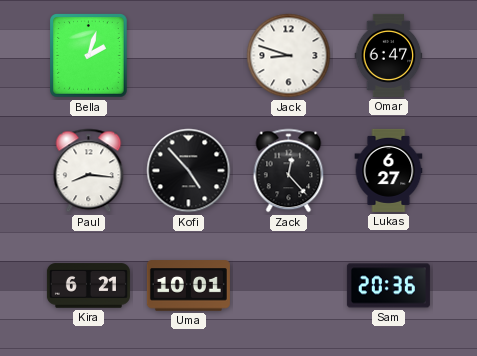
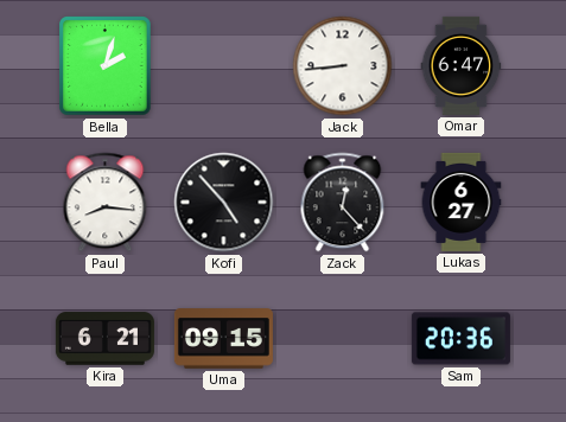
Jack: 8:48 -> 8:44
Uma: 10:01 -> 09:15
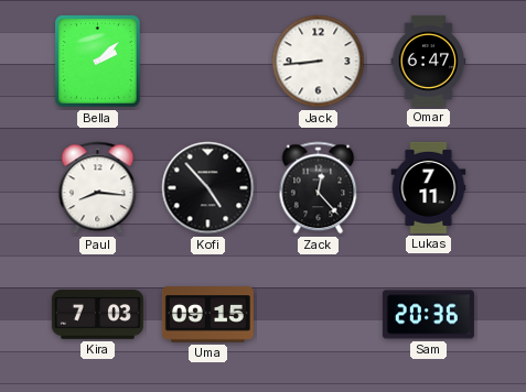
Bella: 2:03 -> 2:08
Lukas: 6:27 -> 7:11
Kira: 6:21 -> 7:03
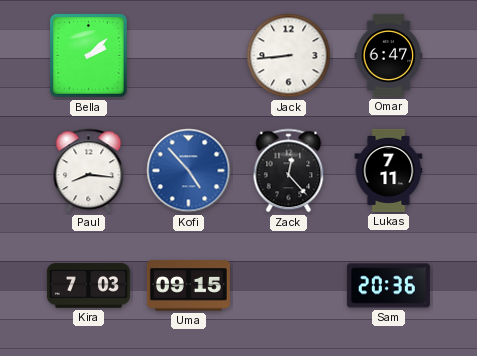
Kofi dial: black -> blue
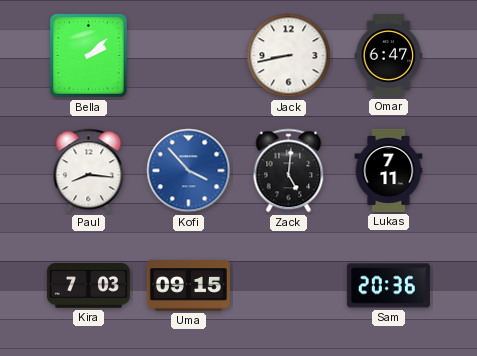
Jack: 8:44 -> 8:43
Kofi: 4:53 -> 3:53
Zack: 12:23 -> 5:01
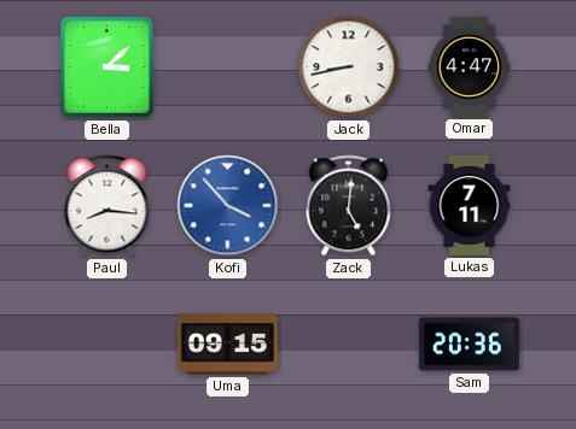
Bella: 2:08 -> 3:08
Omar: 6:47 -> 4:47
Kira: 7:03 -> none
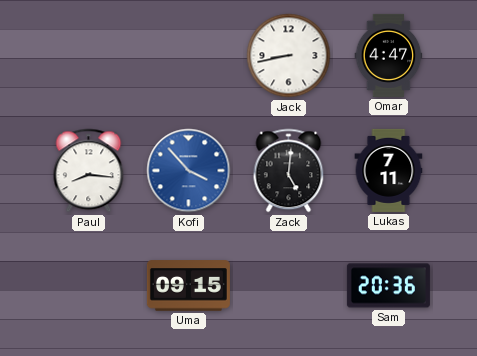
Bella: 3:08 -> none
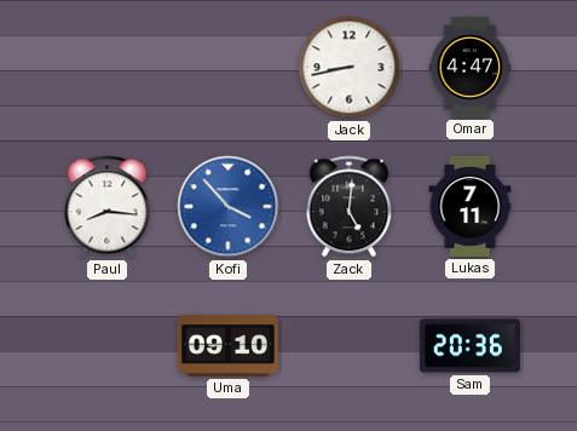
Uma: 09:15 -> 09:10
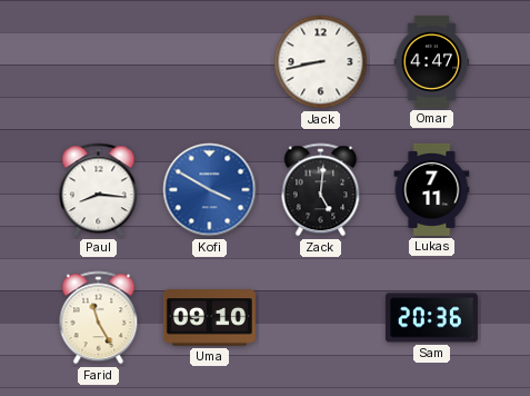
Kofi: 3:53 -> 3:50
Farid: none -> 11:25
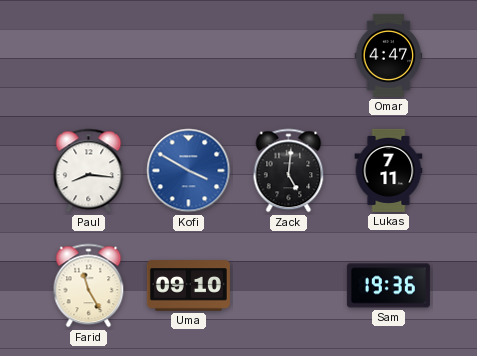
Jack: 8:43 -> none
Sam: 20:36 -> 19:36
